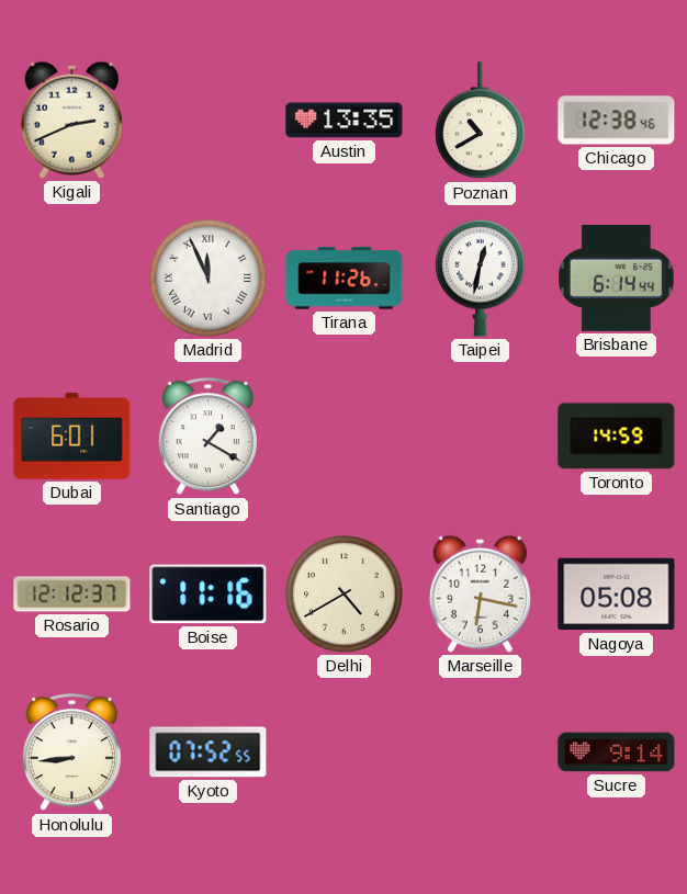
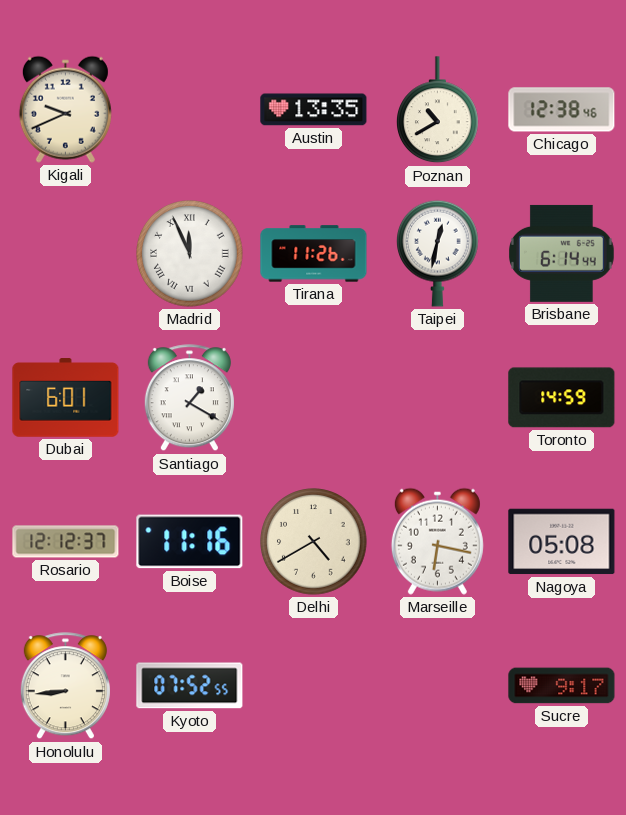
Kigali: 2:41 -> 9:41
Sucre: 9:14 -> 9:17
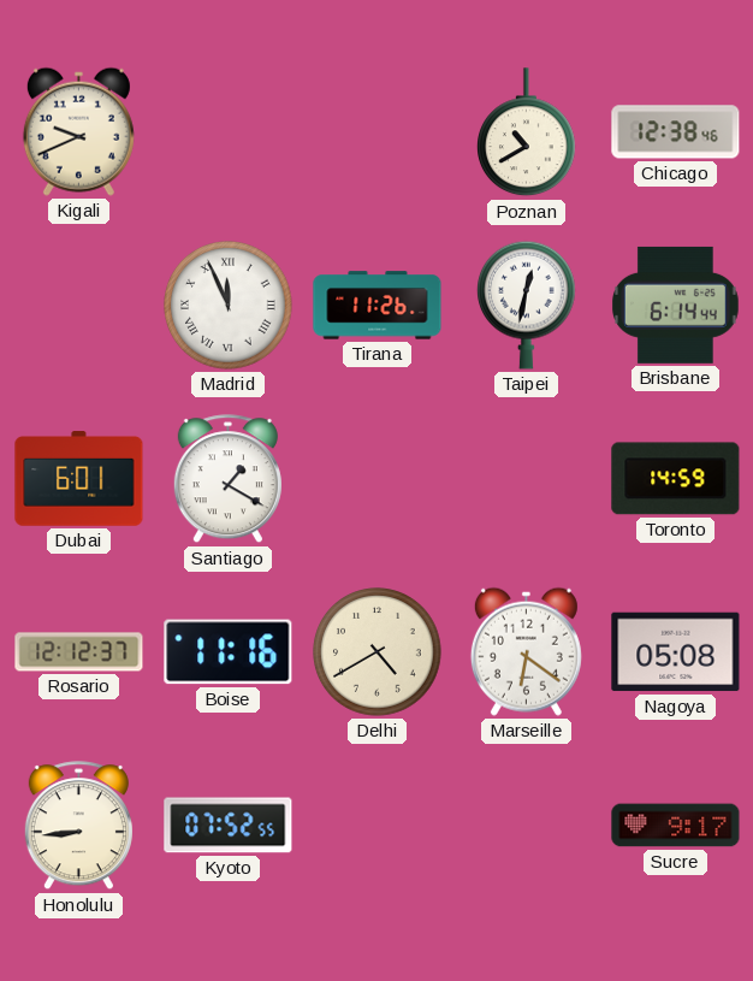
Austin: 13:35 -> none
Marseille: 6:17 -> 6:21
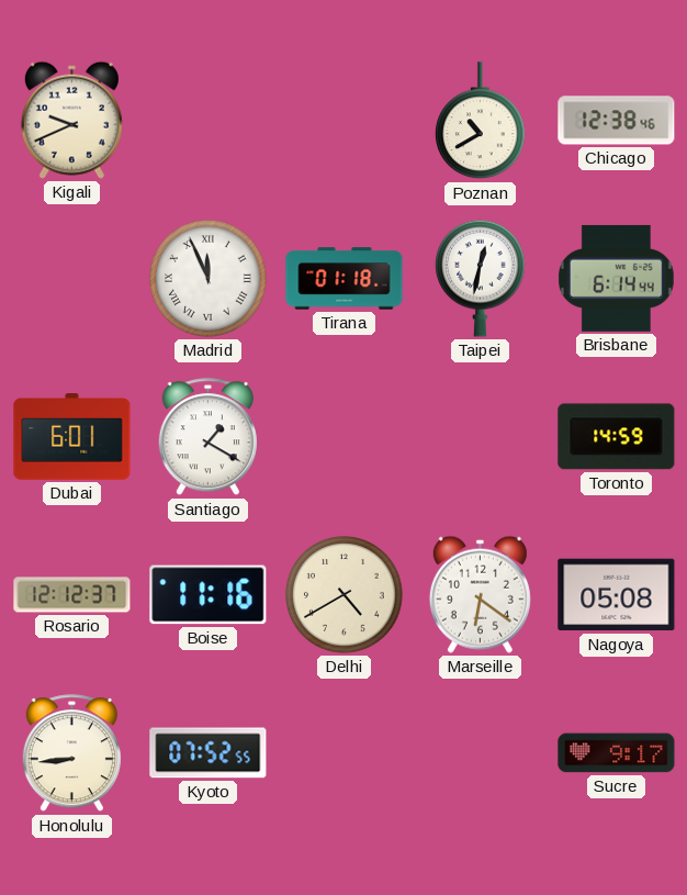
Tirana: 11:26 -> 01:18
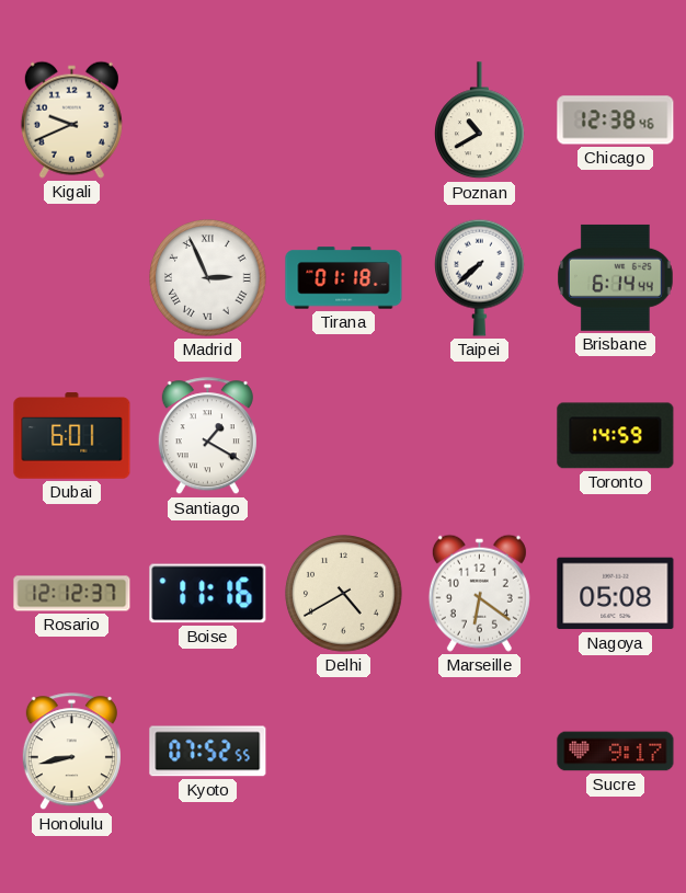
Madrid: 11:56 -> 2:56
Taipei: 12:32 -> 7:38
Honolulu: 8:44 -> 8:43
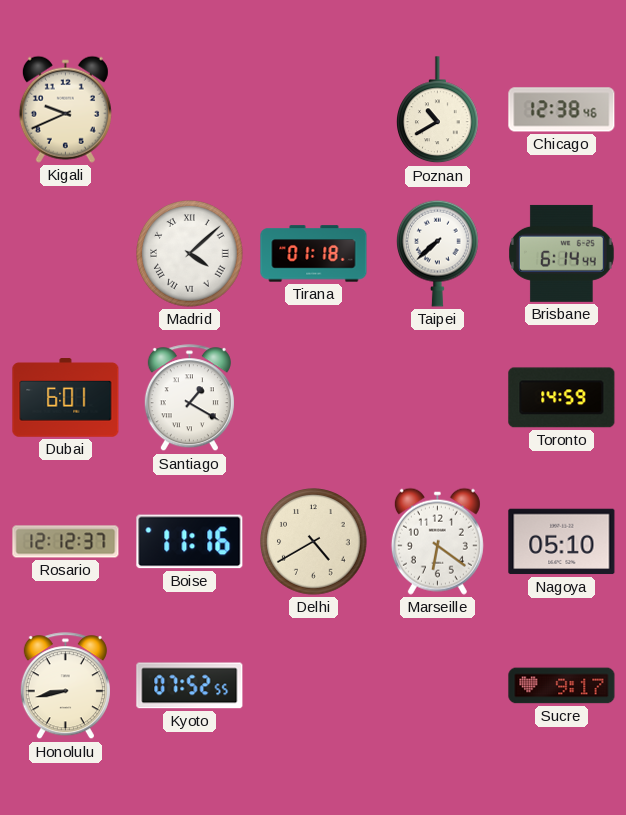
Madrid: 2:56 -> 4:08
Nagoya: 05:08 -> 05:10
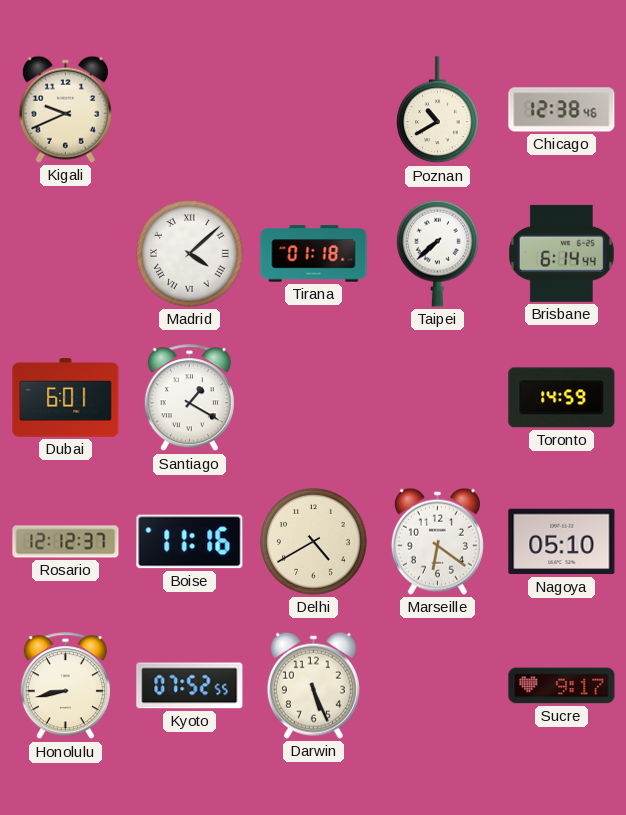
Darwin: none -> 5:26
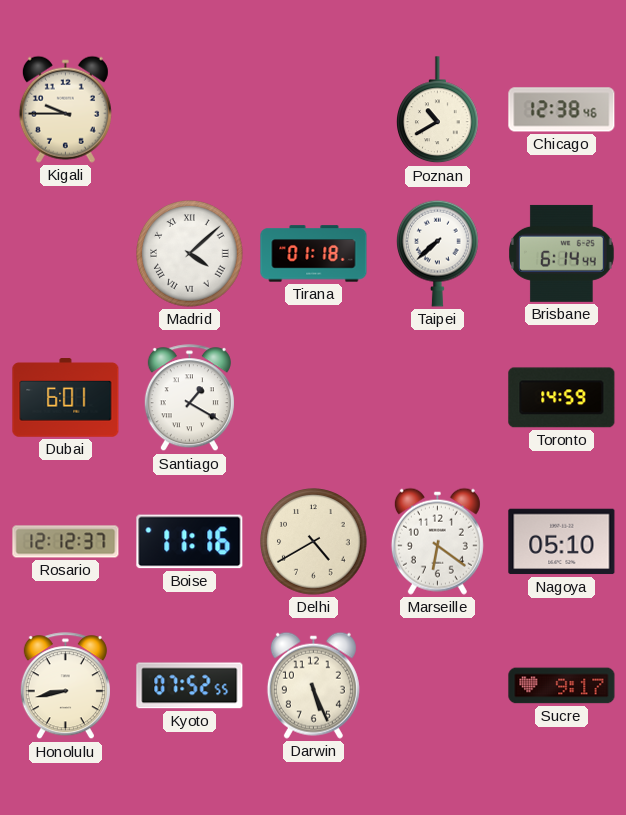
Kigali: 9:41 -> 9:45
